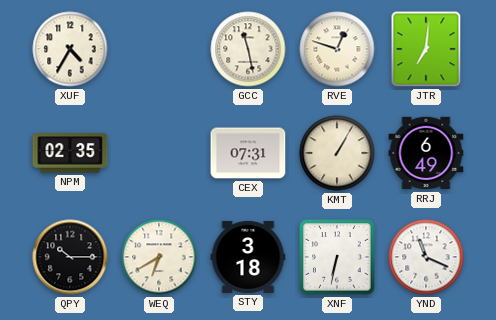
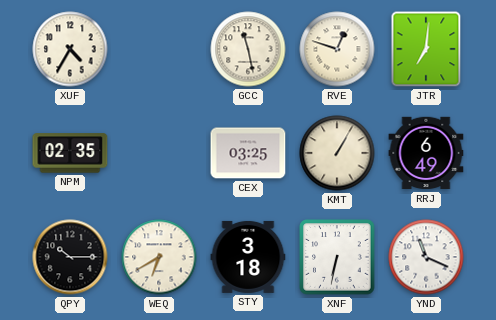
CEX: 07:31 -> 03:25
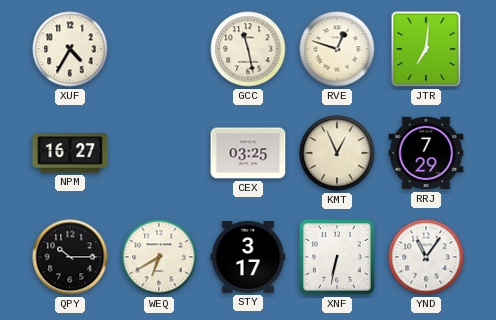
NPM: 02:35 -> 16:27
KMT: 1:05 -> 12:56
RRJ: 6:49 -> 7:29
STY: 3:18 -> 3:17
YND: 11:19 -> 11:06
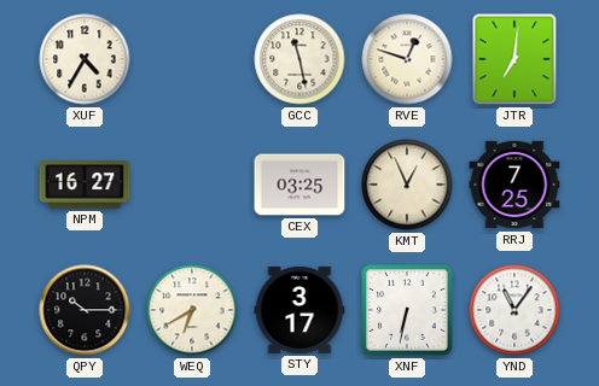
RRJ: 7:29 -> 7:25
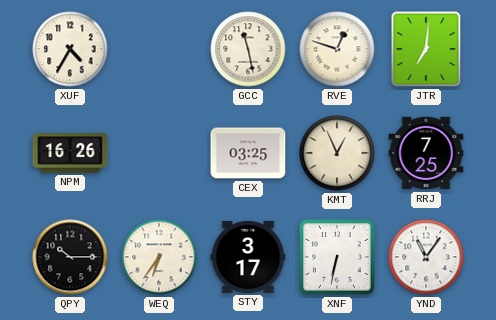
NPM: 16:27 -> 16:26
WEQ: 6:40 -> 6:36
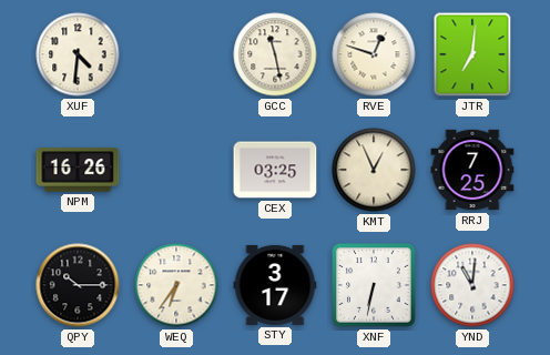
XUF: 4:35 -> 4:31
YND: 11:06 -> 11:01
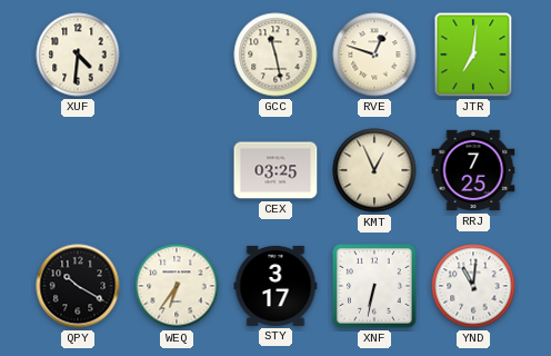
NPM: 16:26 -> none
QPY: 10:15 -> 10:20
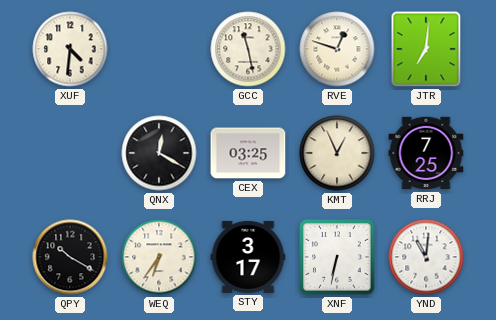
QNX: none -> 12:20
